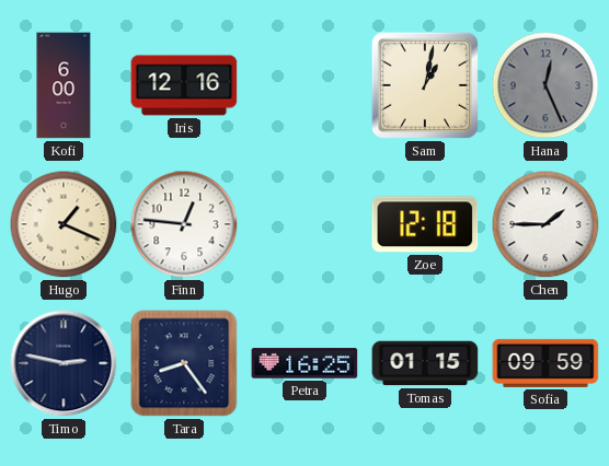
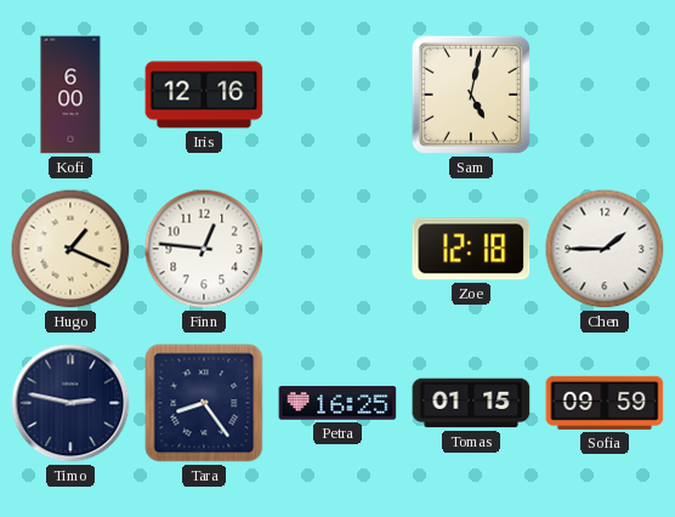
Sam: 1:02 -> 5:02
Hana: 12:26 -> none
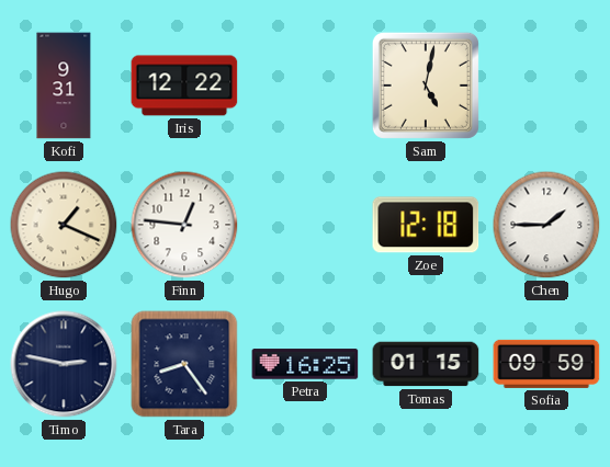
Kofi: 6:00 -> 9:31
Iris: 12:16 -> 12:22
